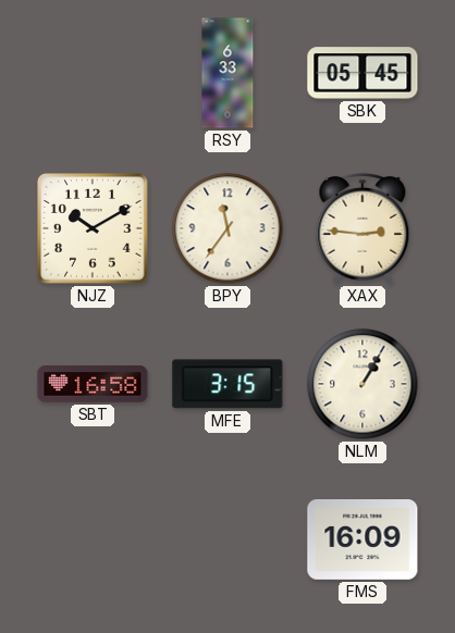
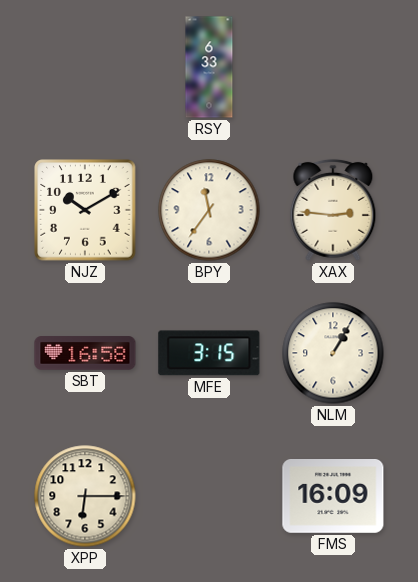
SBK: 05:45 -> none
XPP: none -> 6:15
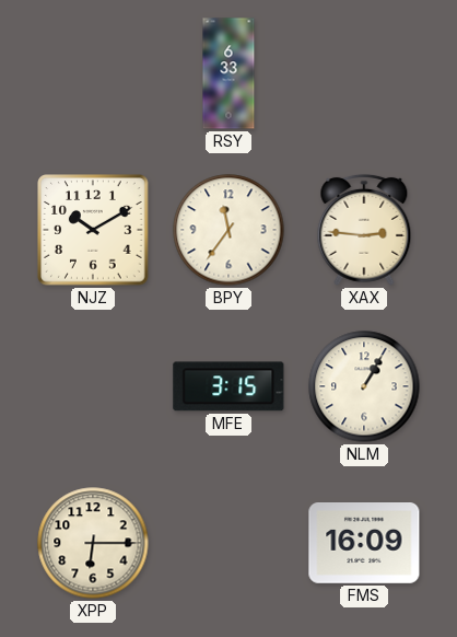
SBT: 16:58 -> none
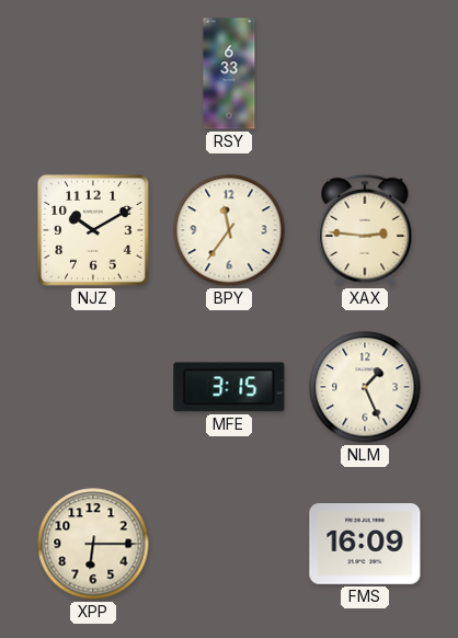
NLM: 1:05 -> 1:26
